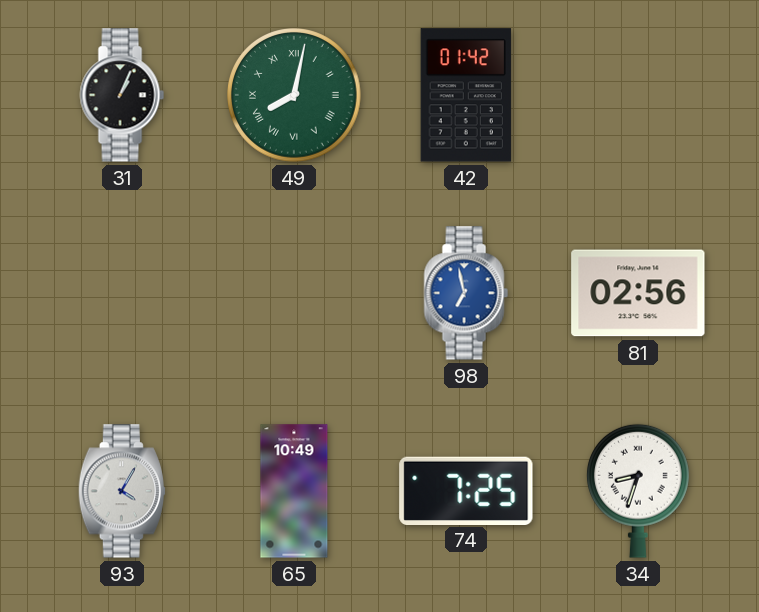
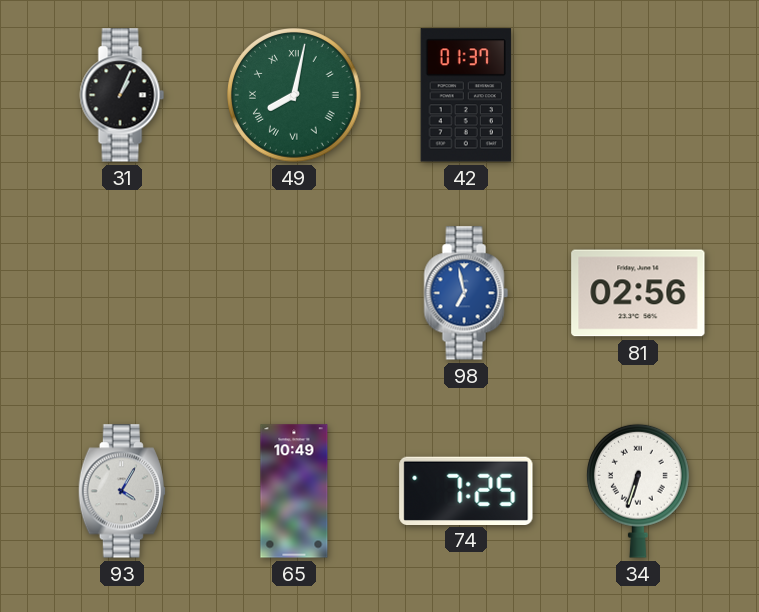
42: 01:42 -> 01:37
34: 8:33 -> 6:33
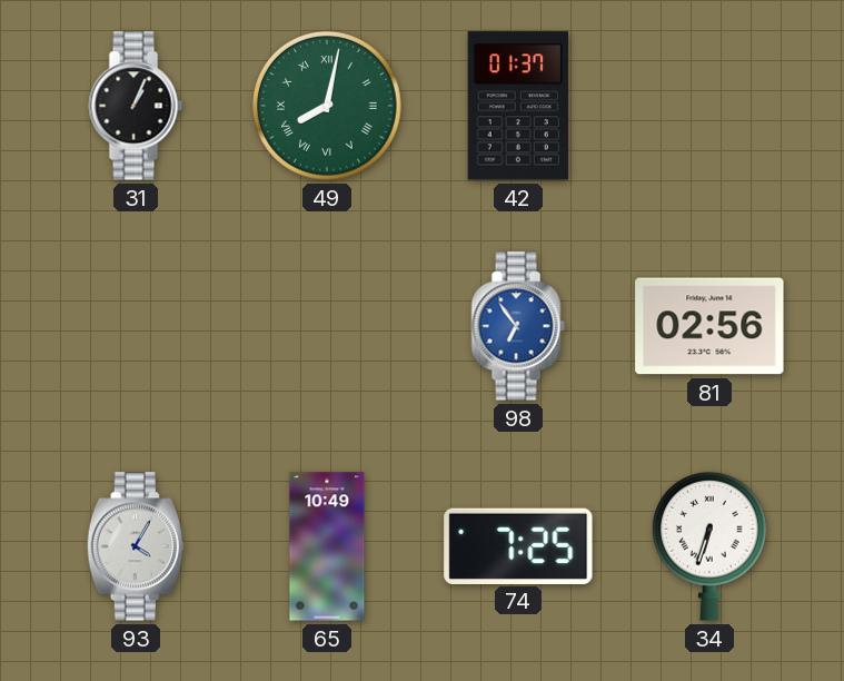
98: 6:58 -> 6:54
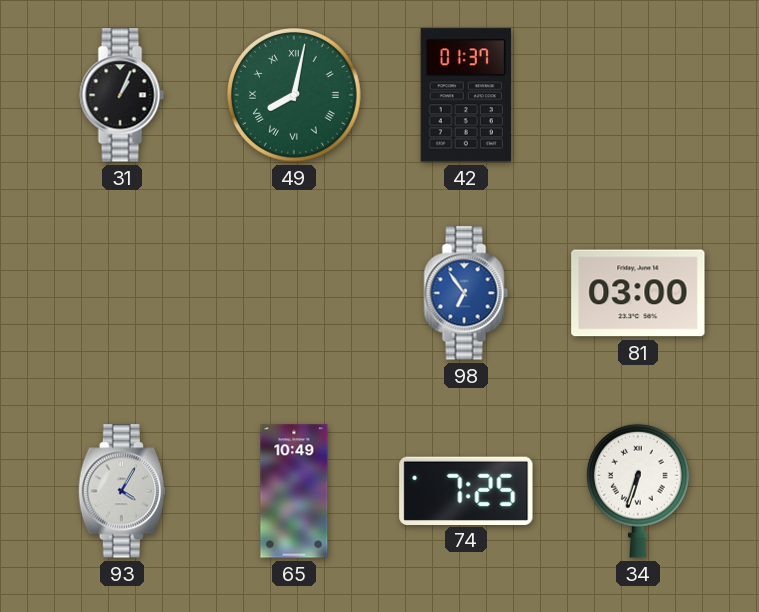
81: 02:56 -> 03:00
